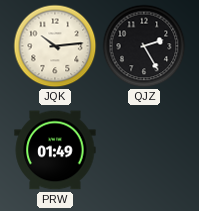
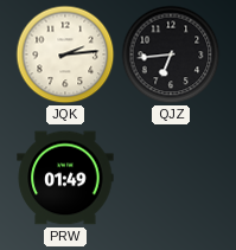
JQK: 10:14 -> 2:14
QJZ: 2:25 -> 6:44
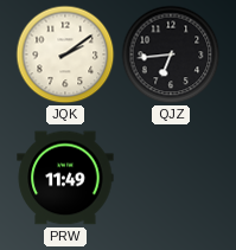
JQK: 2:14 -> 2:09
PRW: 01:49 -> 11:49
